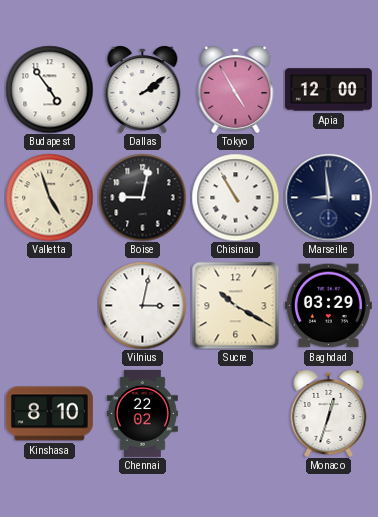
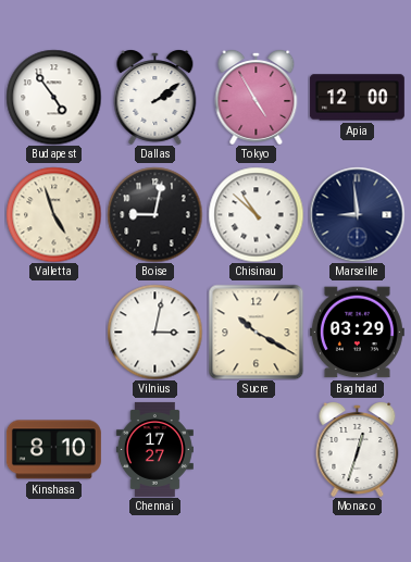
Chisinau: 10:55 -> 10:52
Chennai: 22:02 -> 17:27
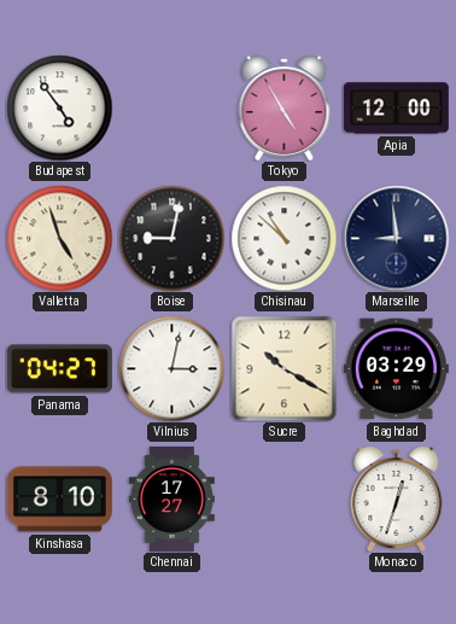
Dallas: 2:09 -> none
Panama: none -> 04:27
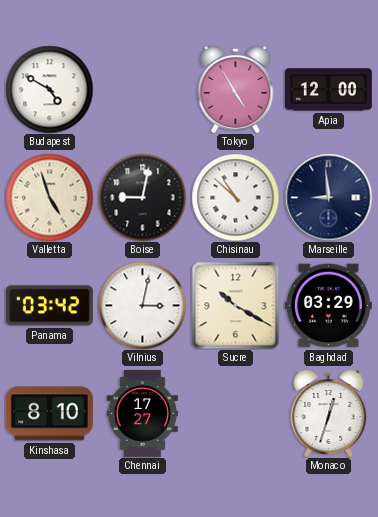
Budapest: 4:54 -> 4:50
Panama: 04:27 -> 03:42
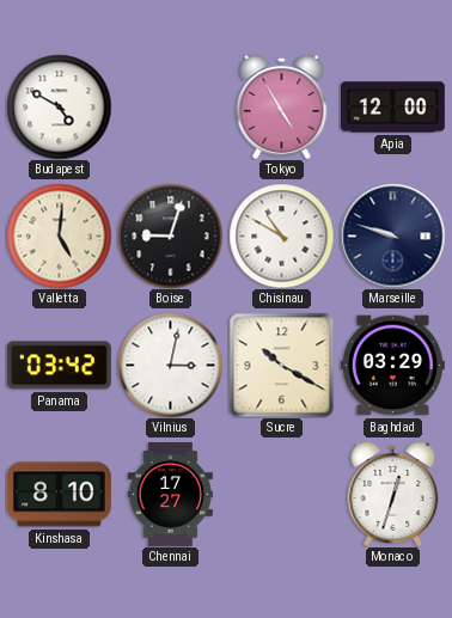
Valletta: 4:57 -> 5:01
Boise: 9:02 -> 9:03
Chisinau: 10:52 -> 10:50
Marseille: 8:59 -> 9:48
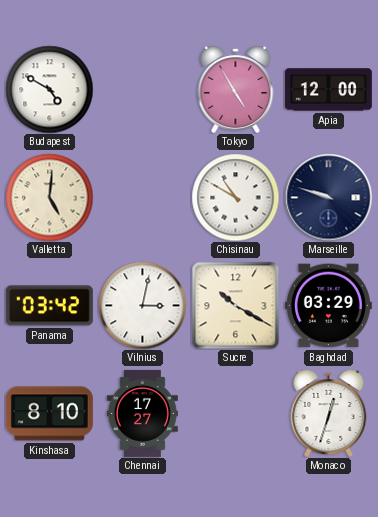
Boise: 9:03 -> none
